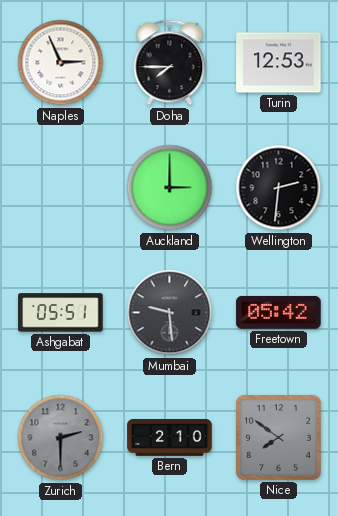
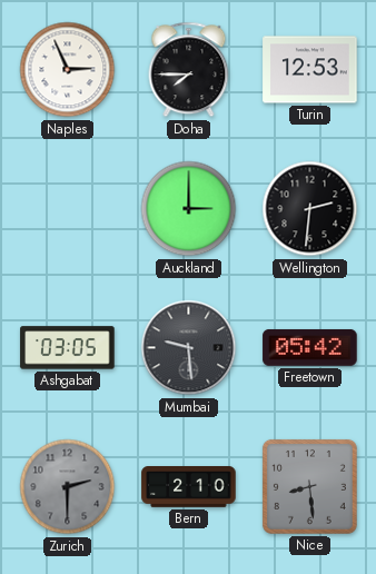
Ashgabat: 05:51 -> 03:05
Nice: 7:51 -> 8:29
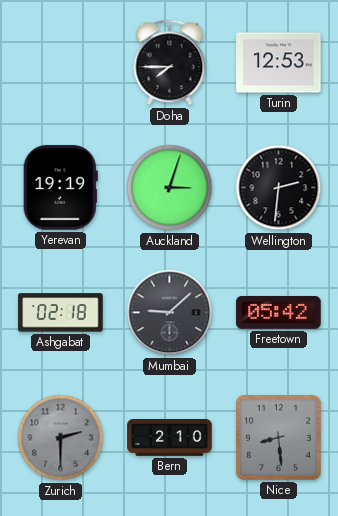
Naples: 2:56 -> none
Yerevan: none -> 19:19
Auckland: 3:00 -> 3:03
Ashgabat: 03:05 -> 02:18
Mumbai: 9:29 -> 9:08
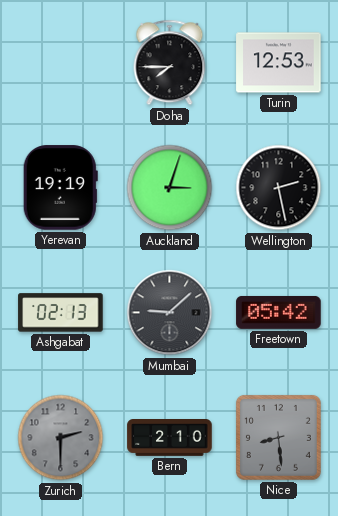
Wellington: 2:31 -> 2:28
Ashgabat: 02:18 -> 02:13
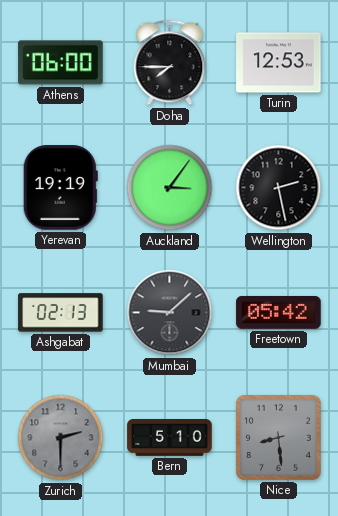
Athens: none -> 06:00
Auckland: 3:03 -> 3:06
Bern: 2:10 -> 5:10
